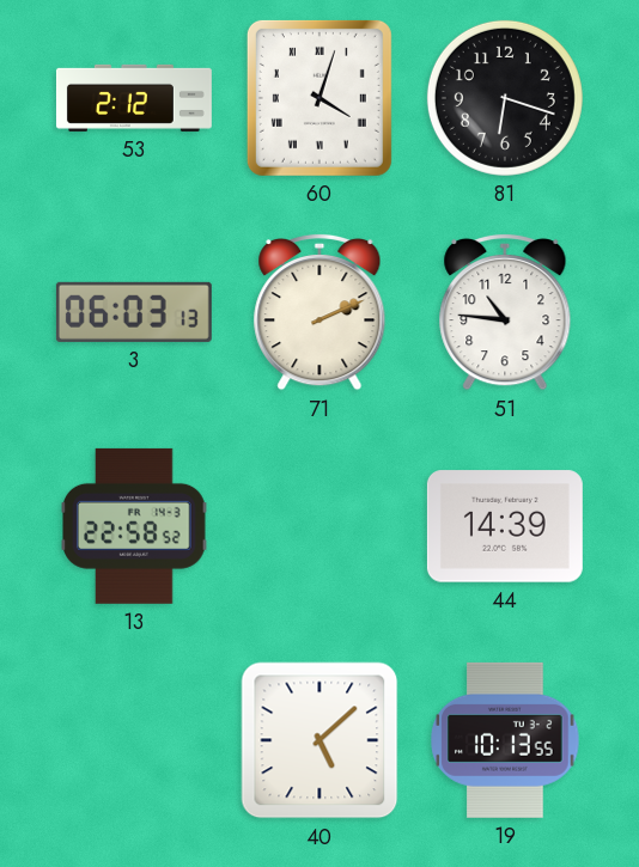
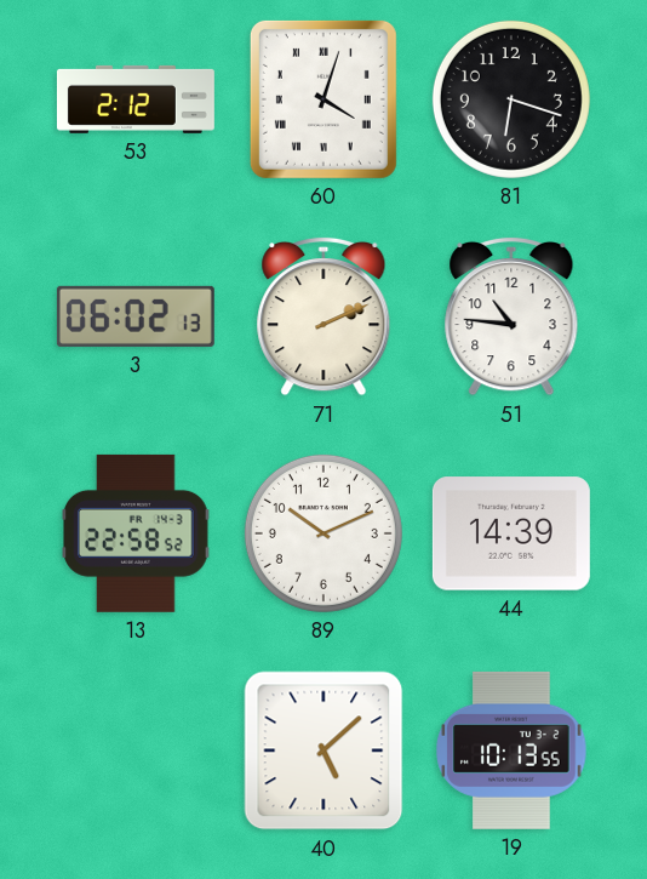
3: 06:03 -> 06:02
89: none -> 10:11
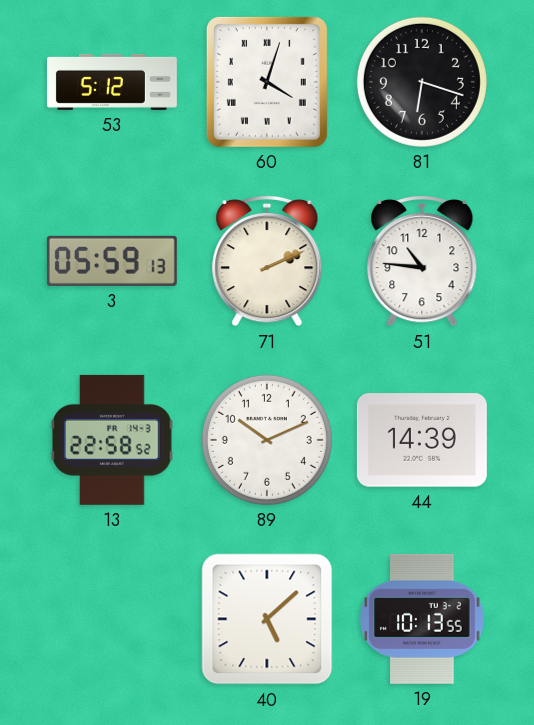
53: 2:12 -> 5:12
3: 06:02 -> 05:59
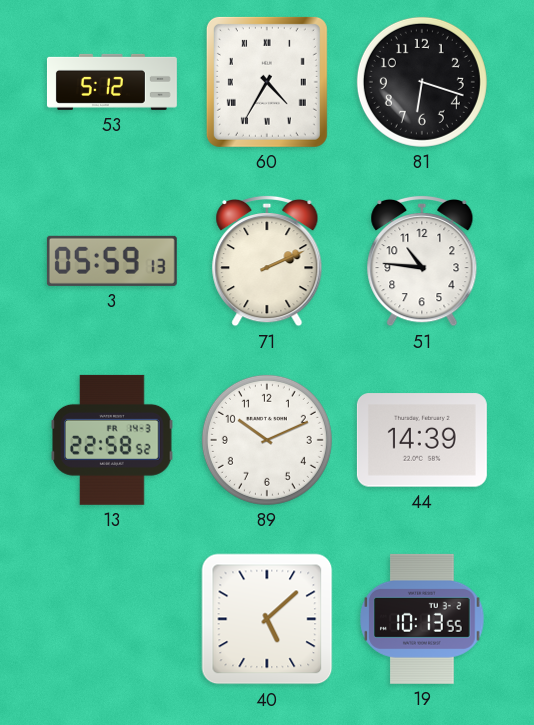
60: 4:03 -> 4:35
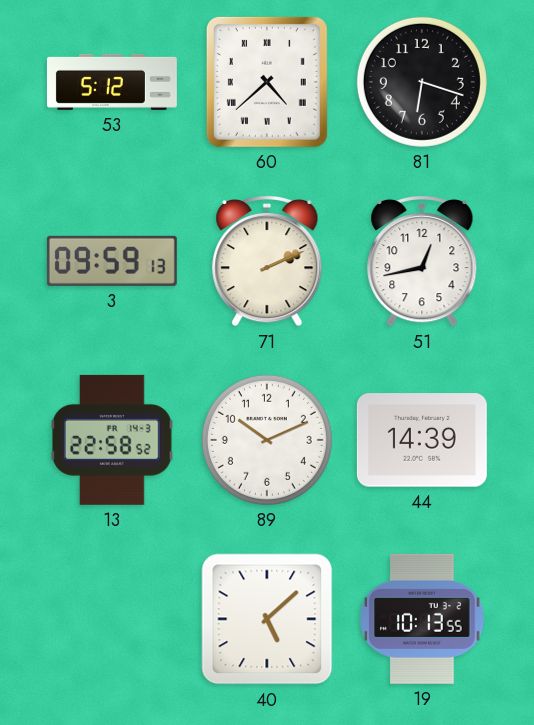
60: 4:35 -> 4:38
3: 05:59 -> 09:59
51: 10:46 -> 12:43
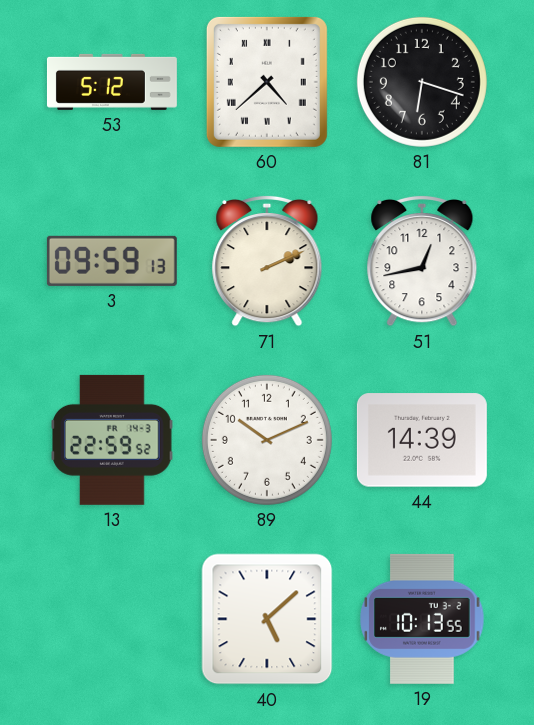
13: 22:58 -> 22:59
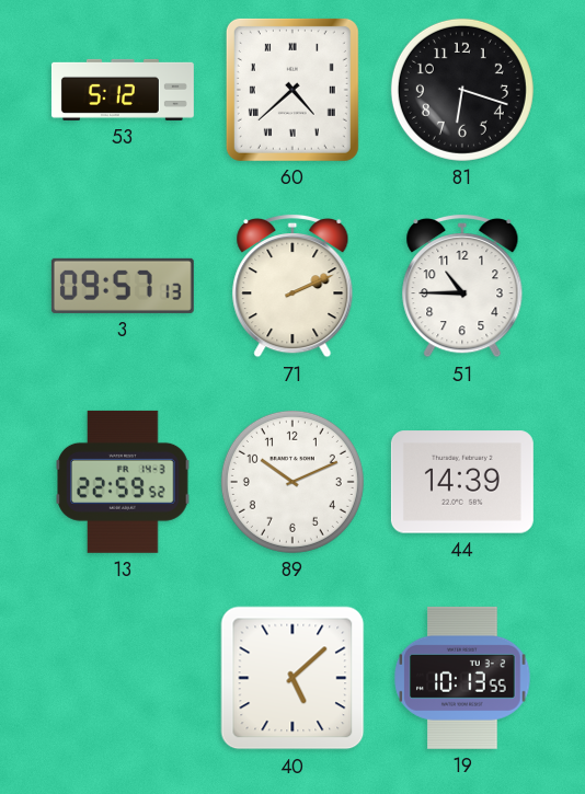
3: 09:59 -> 09:57
51: 12:43 -> 10:45
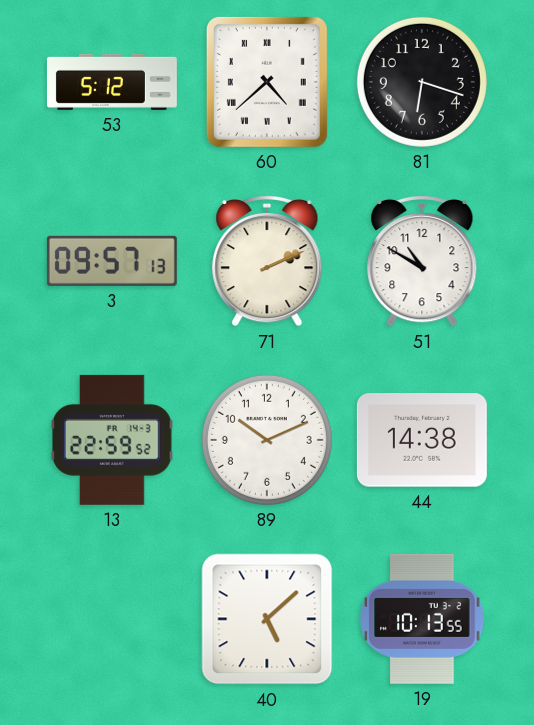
51: 10:45 -> 10:50
44: 14:39 -> 14:38
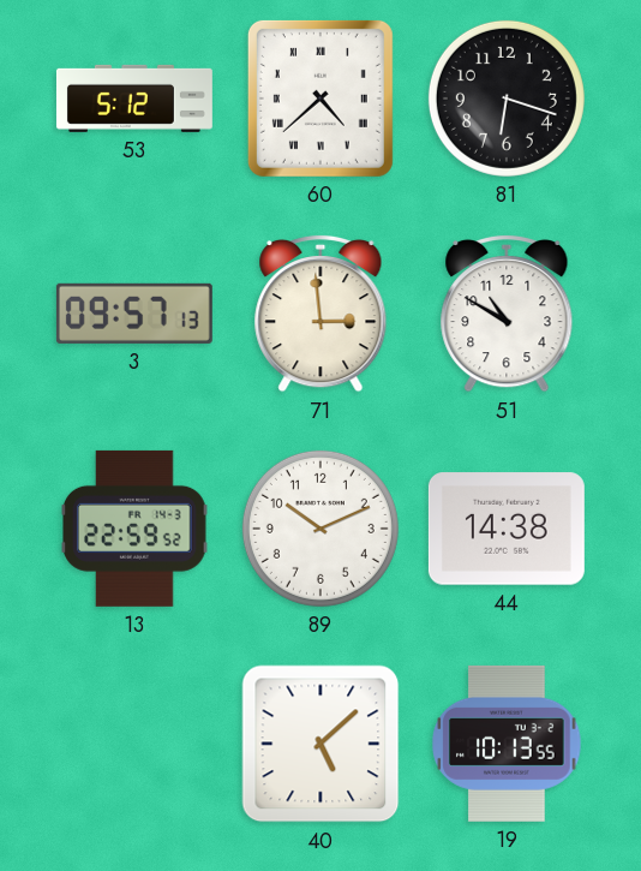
71: 2:11 -> 2:59
